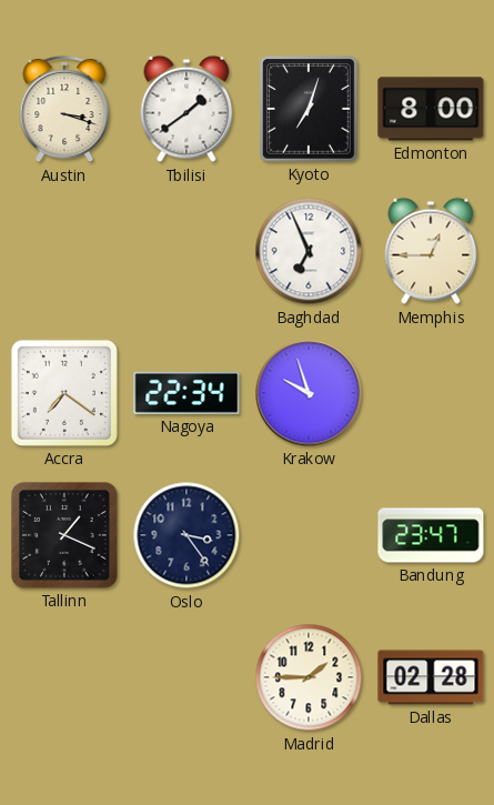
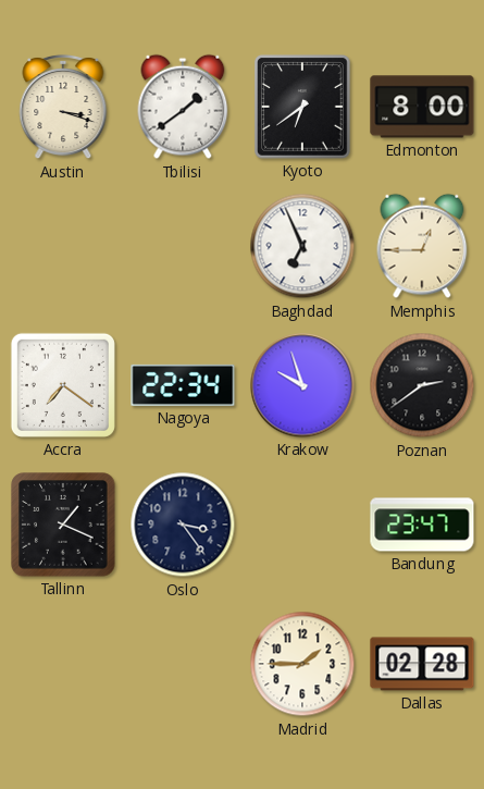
Kyoto: 7:03 -> 6:39
Poznan: none -> 2:39
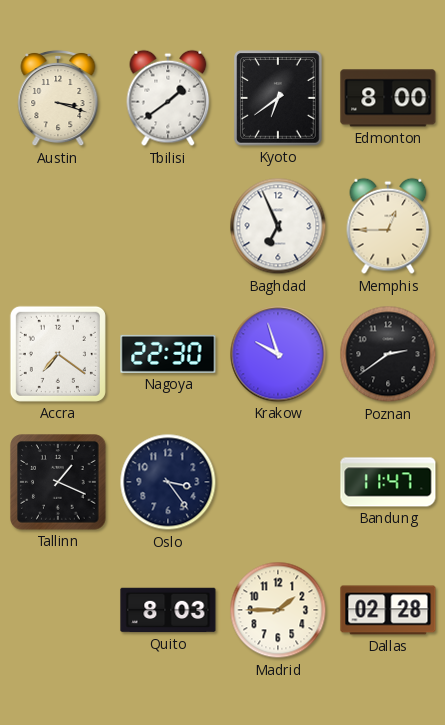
Nagoya: 22:34 -> 22:30
Bandung: 23:47 -> 11:47
Quito: none -> 8:03
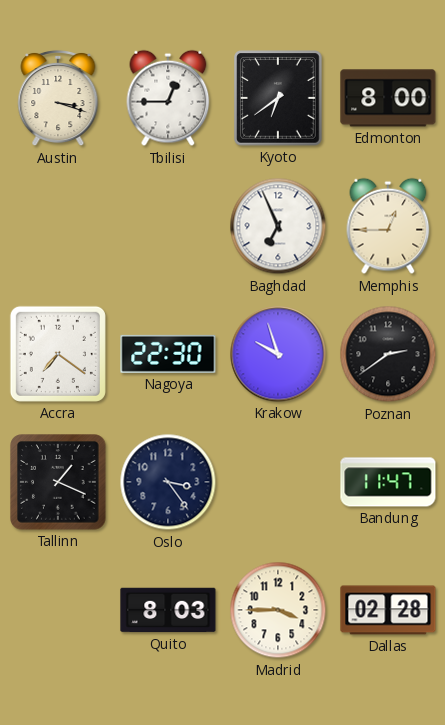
Tbilisi: 1:39 -> 12:45
Madrid: 1:45 -> 3:45
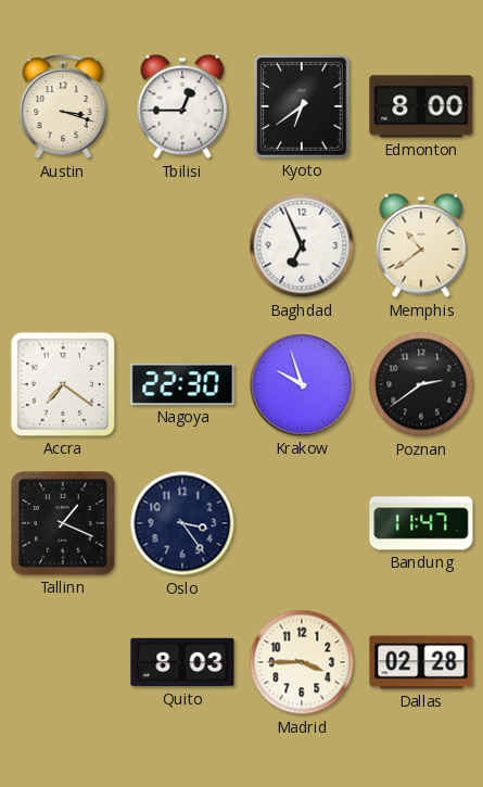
Memphis: 12:45 -> 10:39
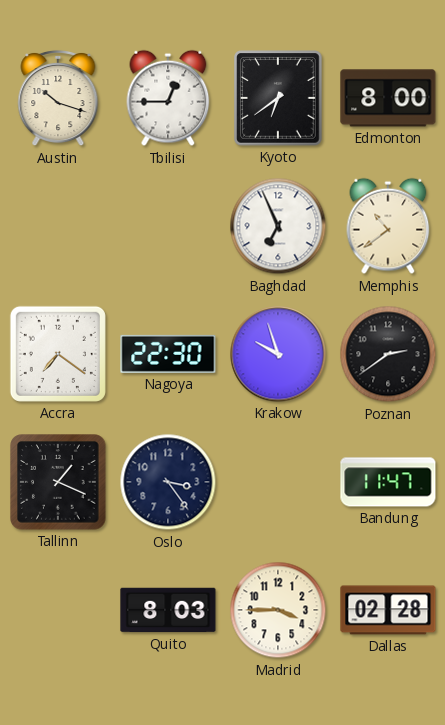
Austin: 3:18 -> 10:18
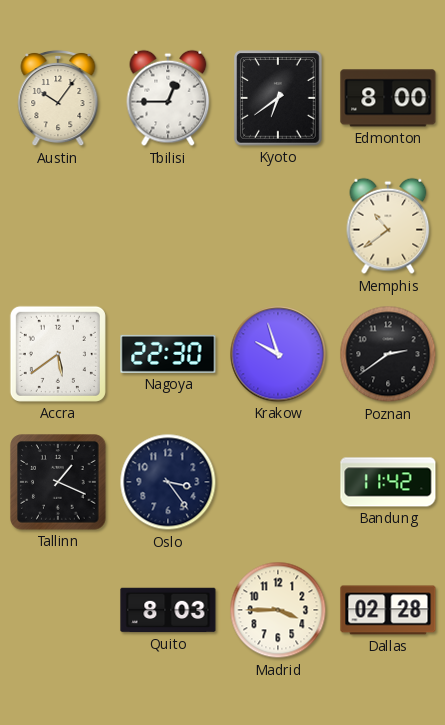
Austin: 10:18 -> 10:06
Baghdad: 6:56 -> none
Accra: 7:21 -> 5:39
Bandung: 11:47 -> 11:42
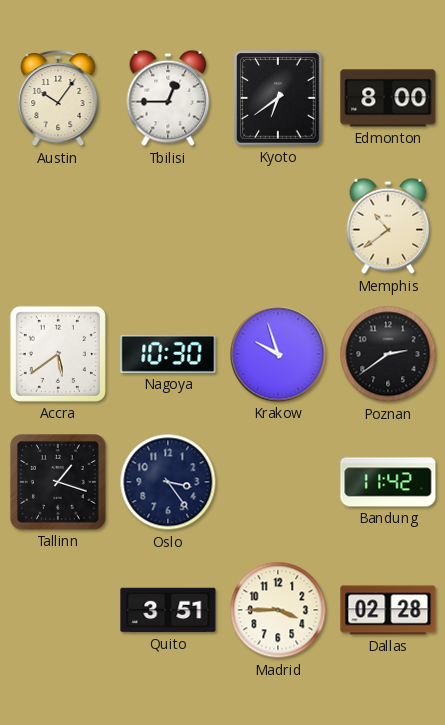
Nagoya: 22:30 -> 10:30
Tallinn: 1:19 -> 1:18
Quito: 8:03 -> 3:51
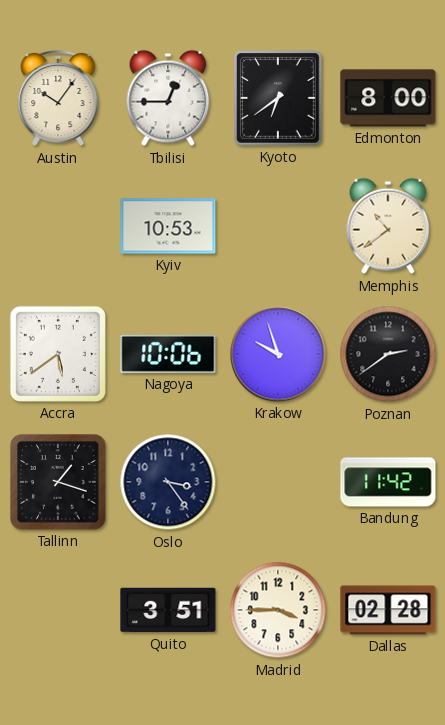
Kyiv: none -> 10:53
Nagoya: 10:30 -> 10:06
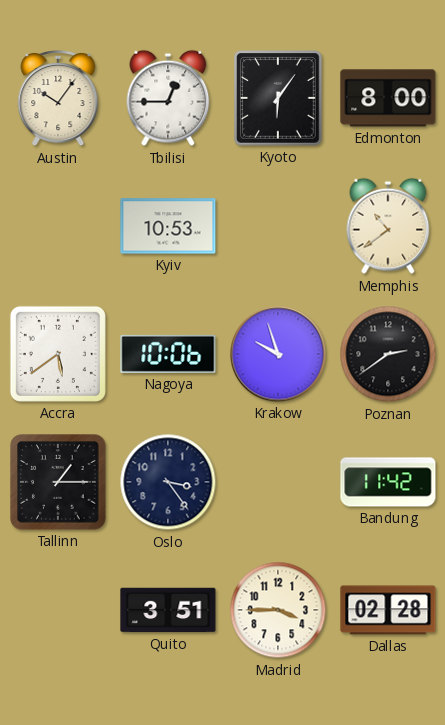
Kyoto: 6:39 -> 6:06
Tallinn: 1:18 -> 1:15
